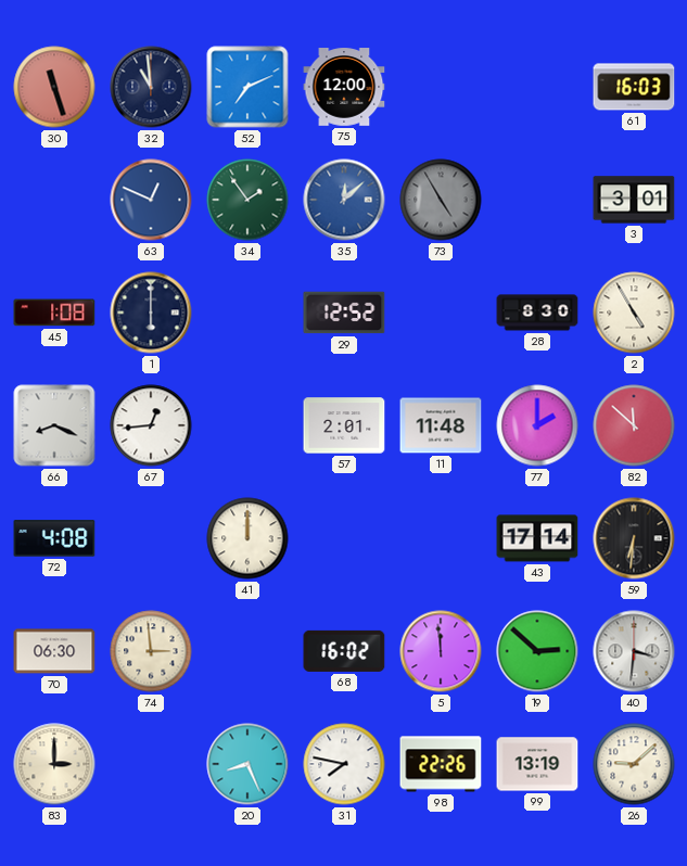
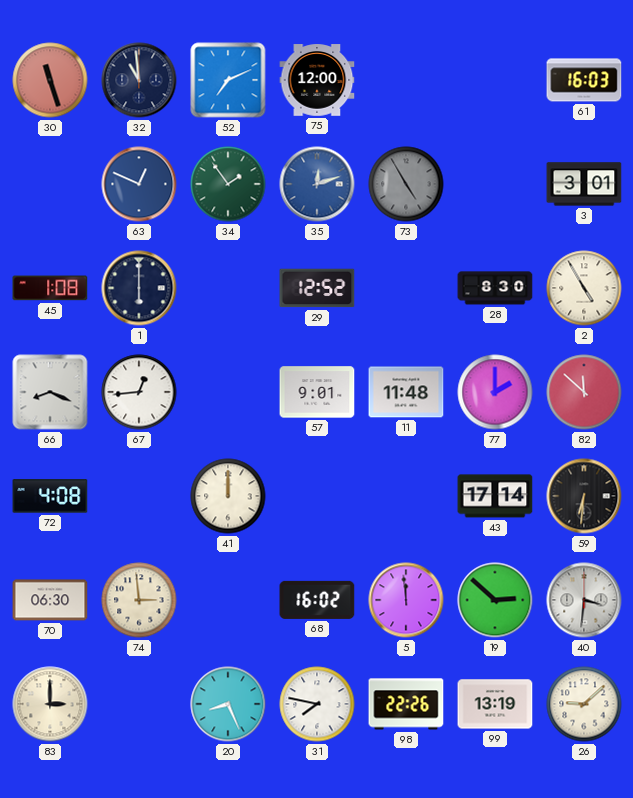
35: 12:08 -> 12:12
57: 2:01 -> 9:01
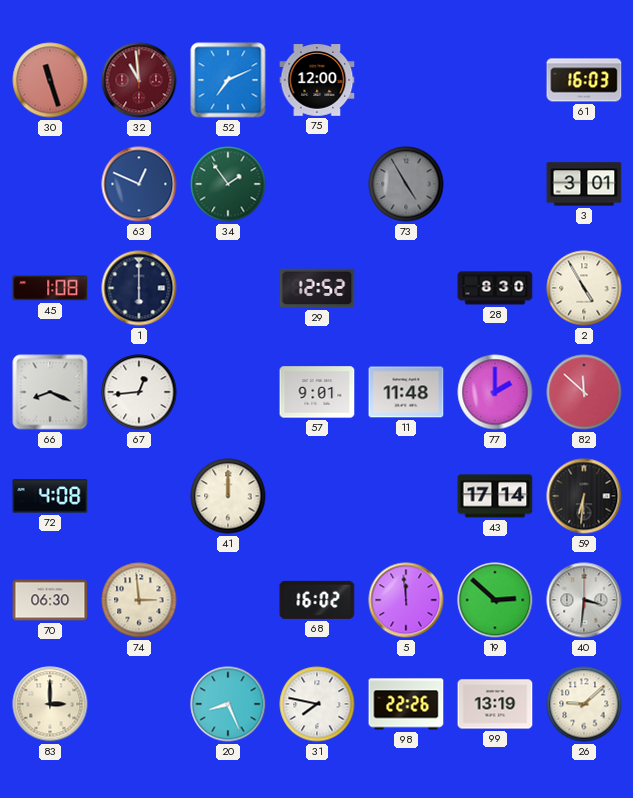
32 dial: navy -> burgundy
35: 12:12 -> none
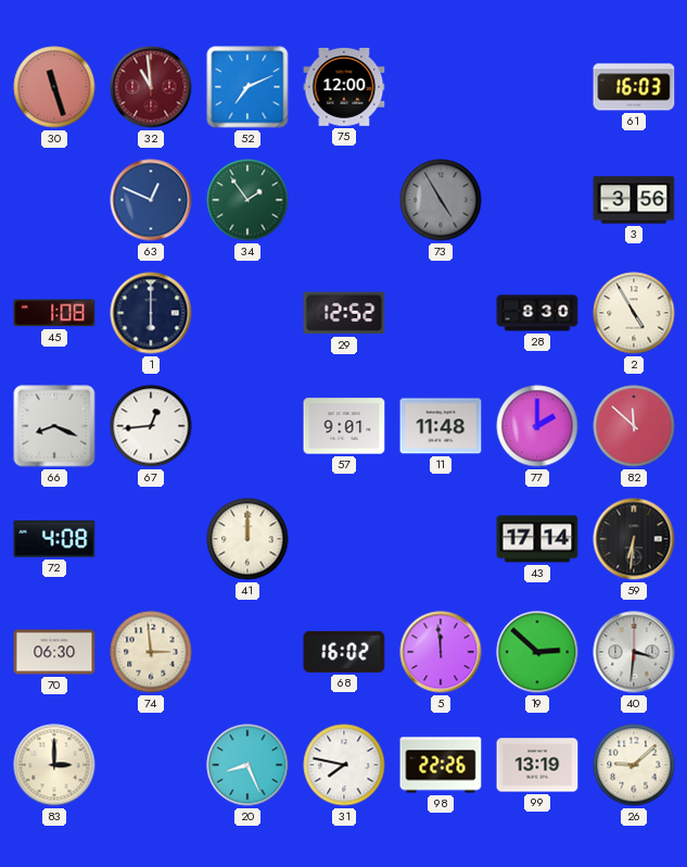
3: 3:01 -> 3:56
